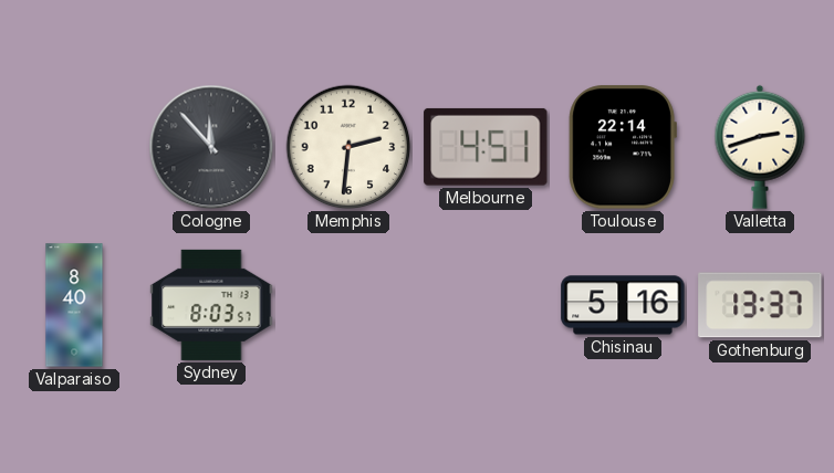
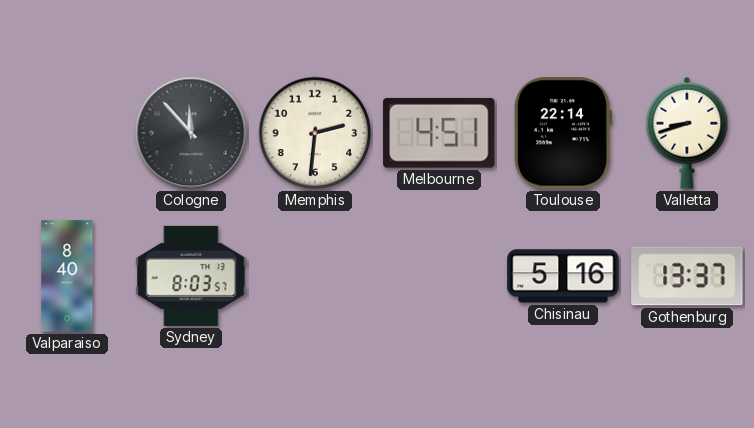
Valletta: 2:42 -> 8:42
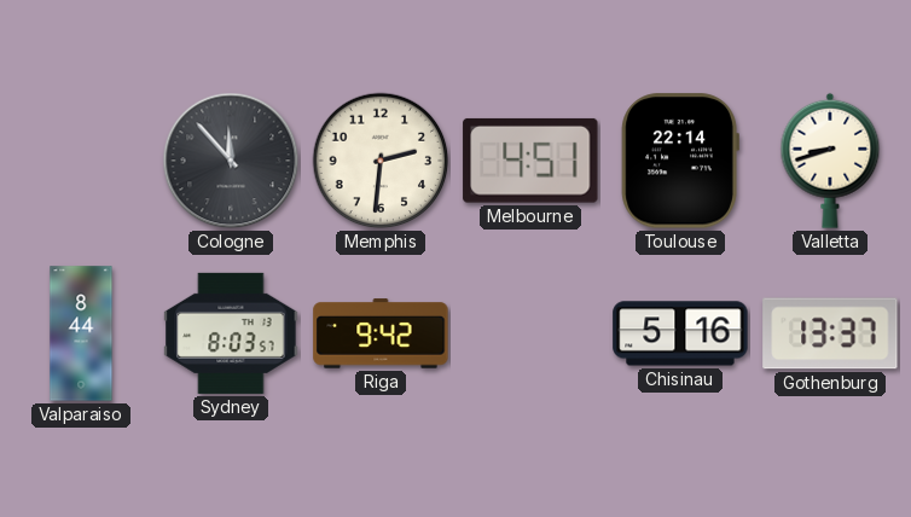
Valparaiso: 8:40 -> 8:44
Riga: none -> 9:42
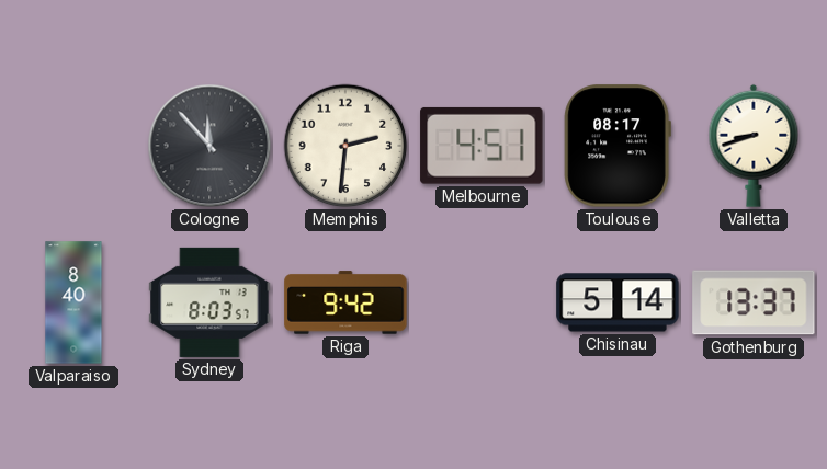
Toulouse: 22:14 -> 08:17
Valparaiso: 8:44 -> 8:40
Chisinau: 5:16 -> 5:14
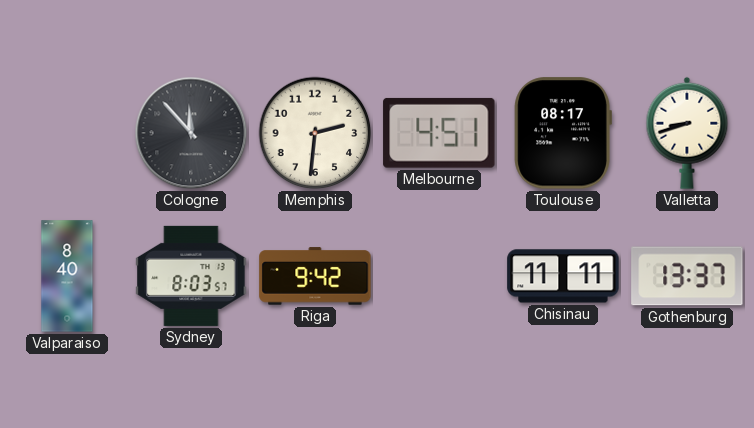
Chisinau: 5:14 -> 11:11
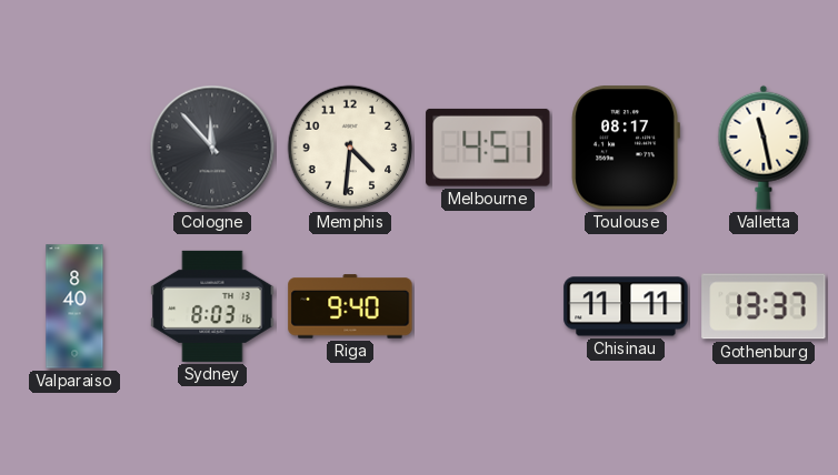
Memphis: 2:31 -> 4:31
Valletta: 8:42 -> 11:28
Sydney: 8:03:57 -> 8:03:16
Riga: 9:42 -> 9:40
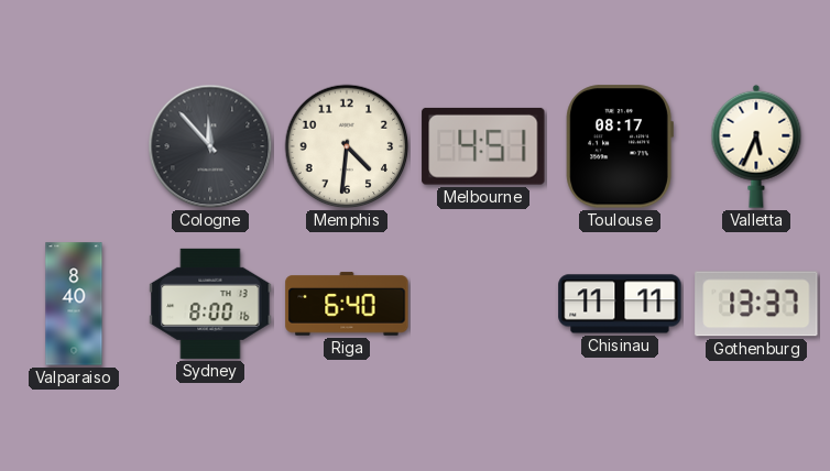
Valletta: 11:28 -> 5:34
Sydney: 8:03 -> 8:00
Riga: 9:40 -> 6:40
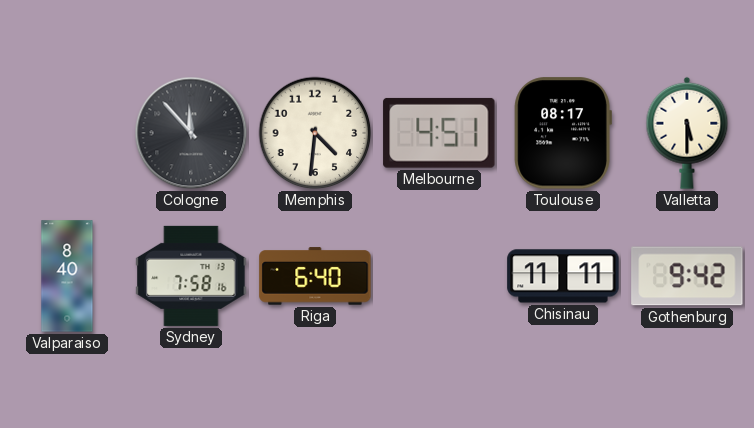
Valletta: 5:34 -> 5:30
Sydney: 8:00 -> 7:58
Gothenburg: 13:37 -> 9:42
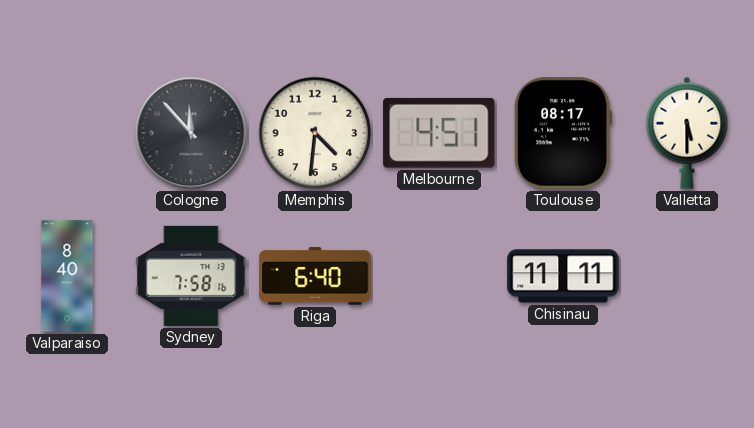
Gothenburg: 9:42 -> none
